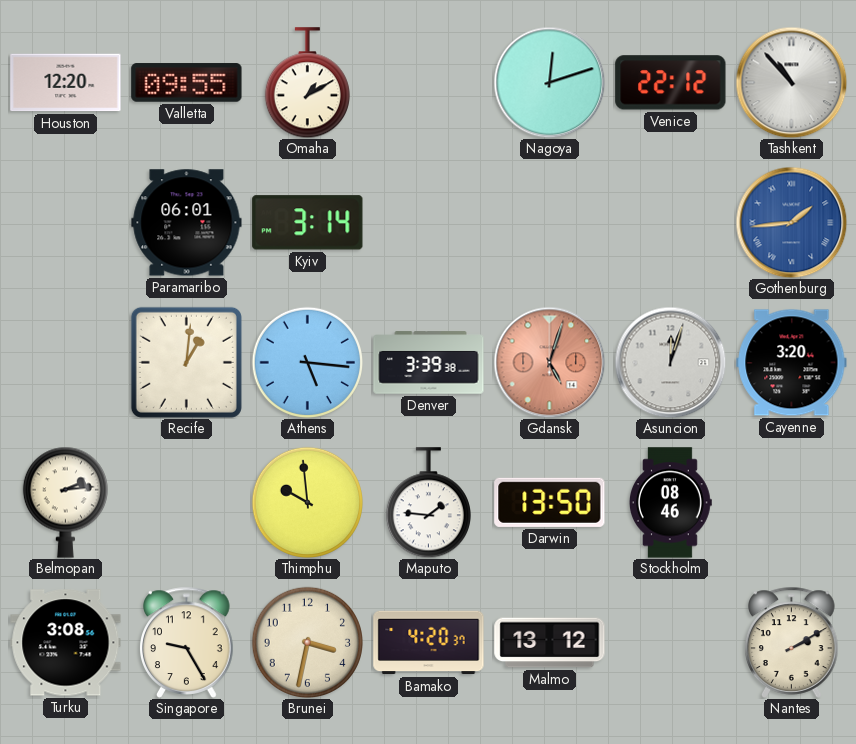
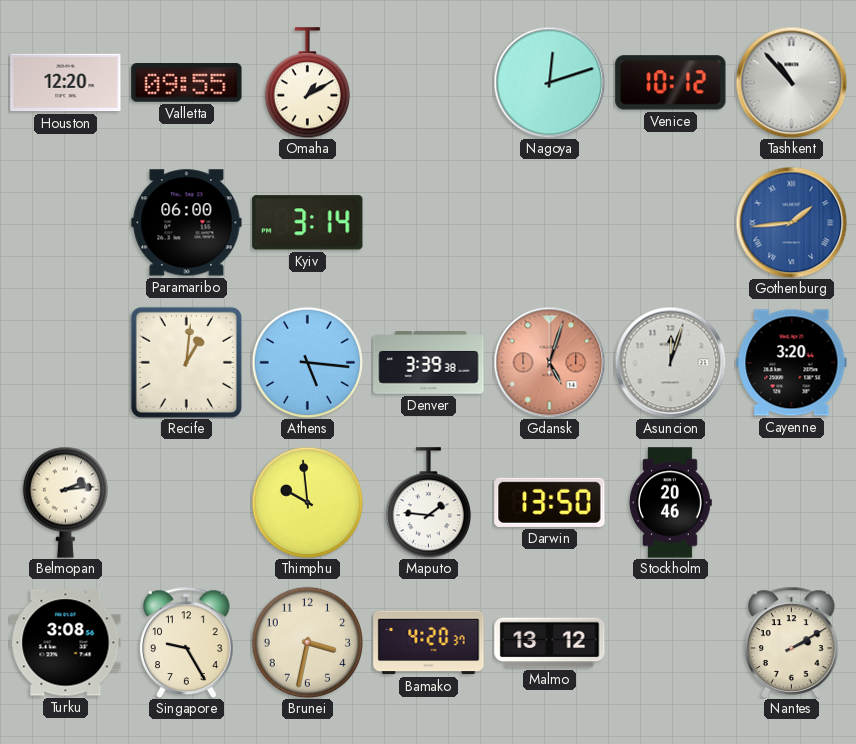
Venice: 22:12 -> 10:12
Paramaribo: 06:01 -> 06:00
Stockholm: 08:46 -> 20:46
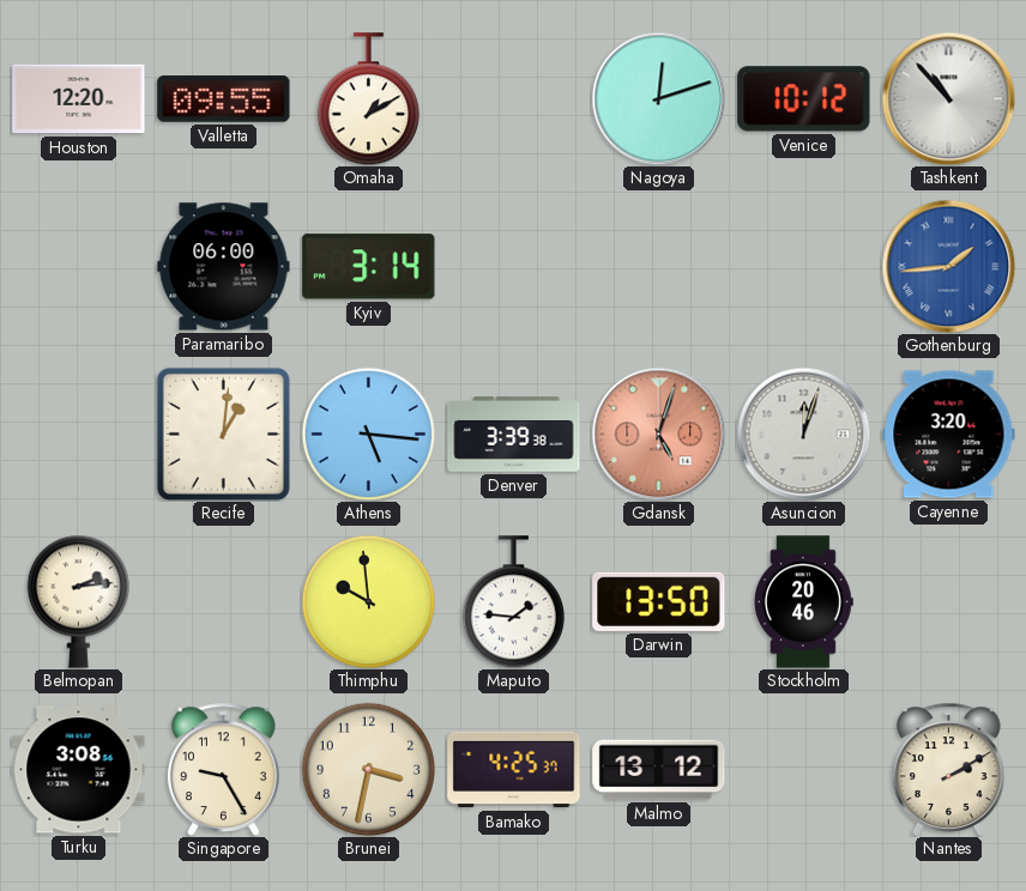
Bamako: 4:20 -> 4:25
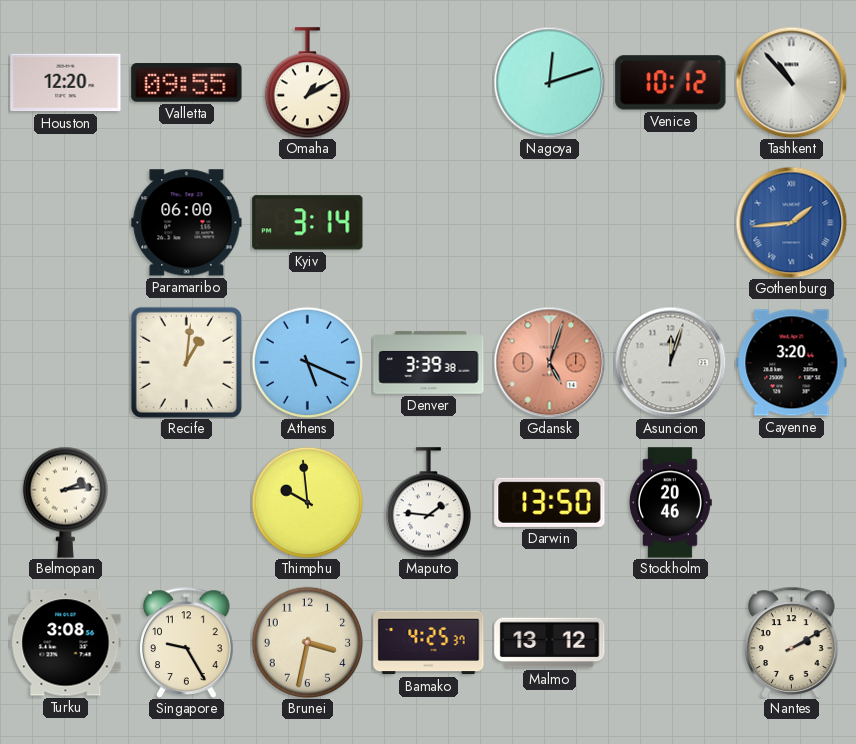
Athens: 5:16 -> 5:19
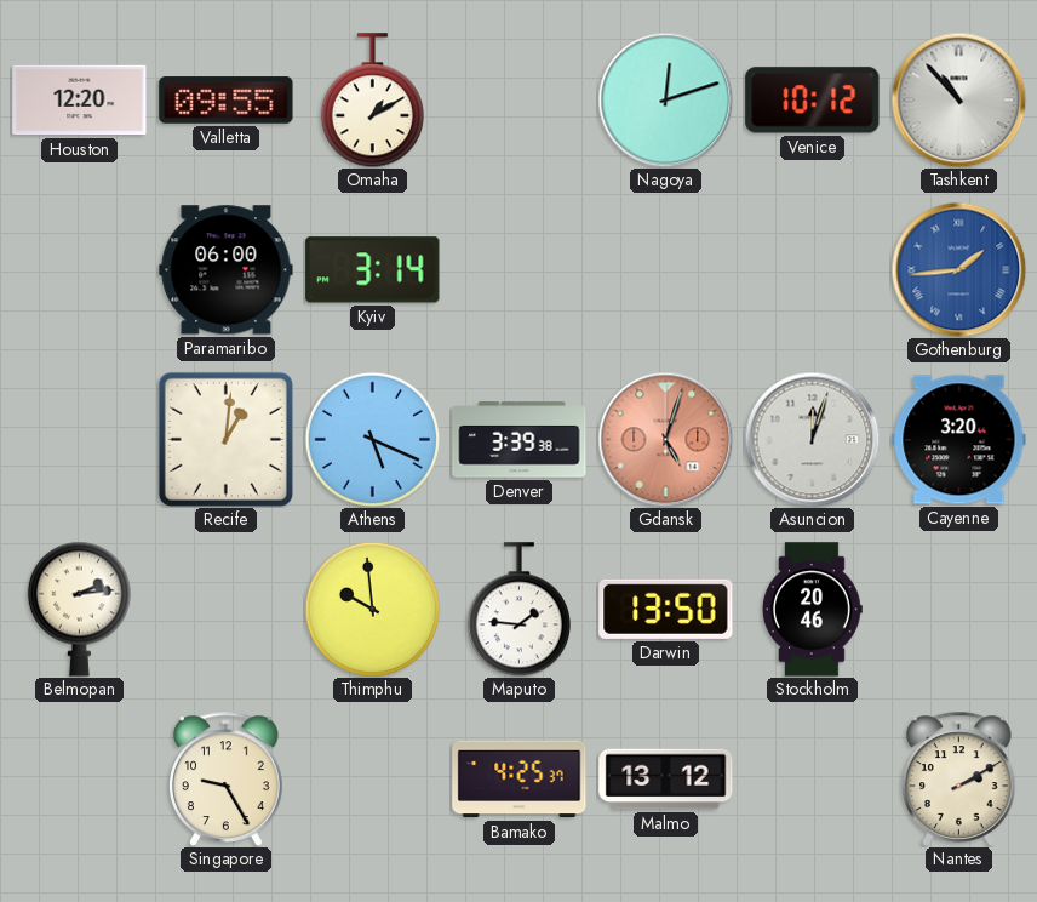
Turku: 3:08 -> none
Brunei: 3:32 -> none
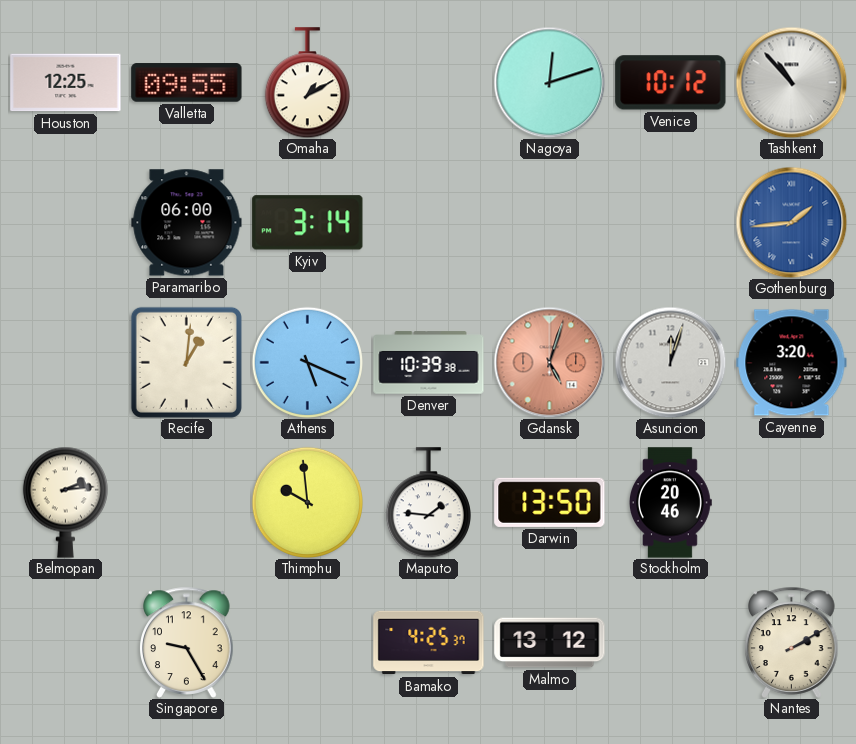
Houston: 12:20 -> 12:25
Denver: 3:39 -> 10:39
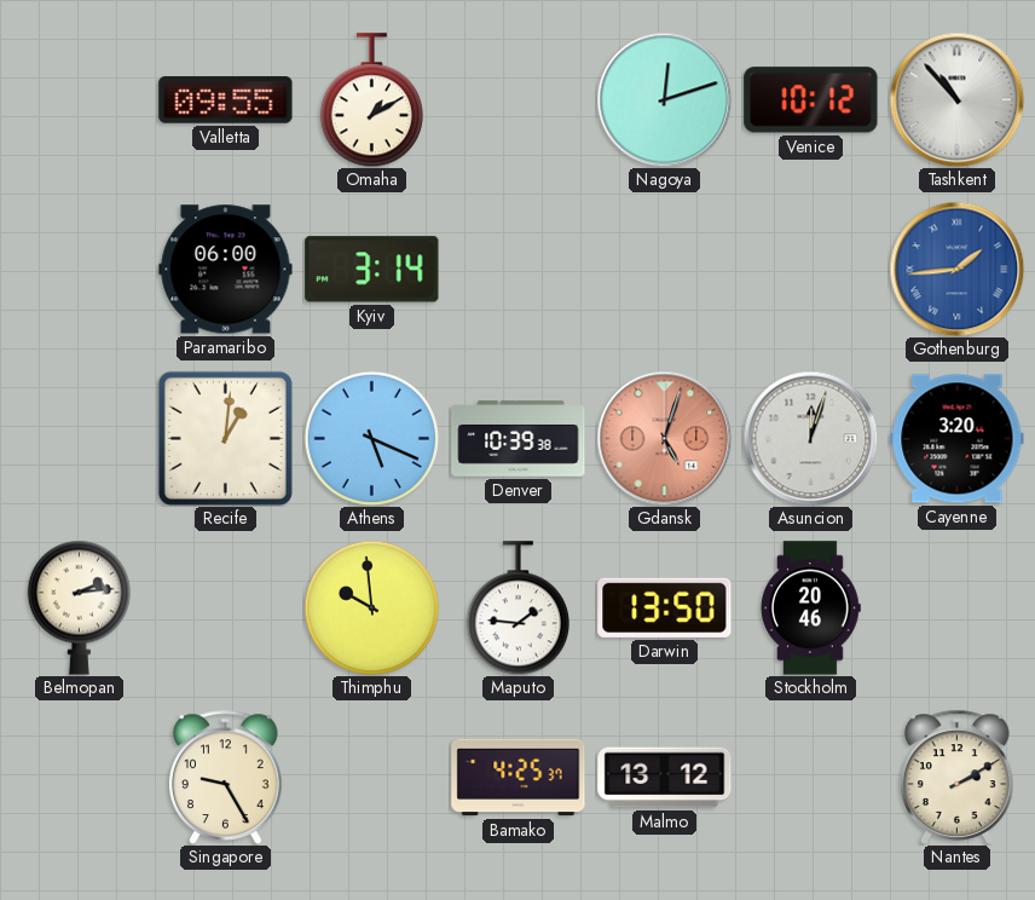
Houston: 12:25 -> none
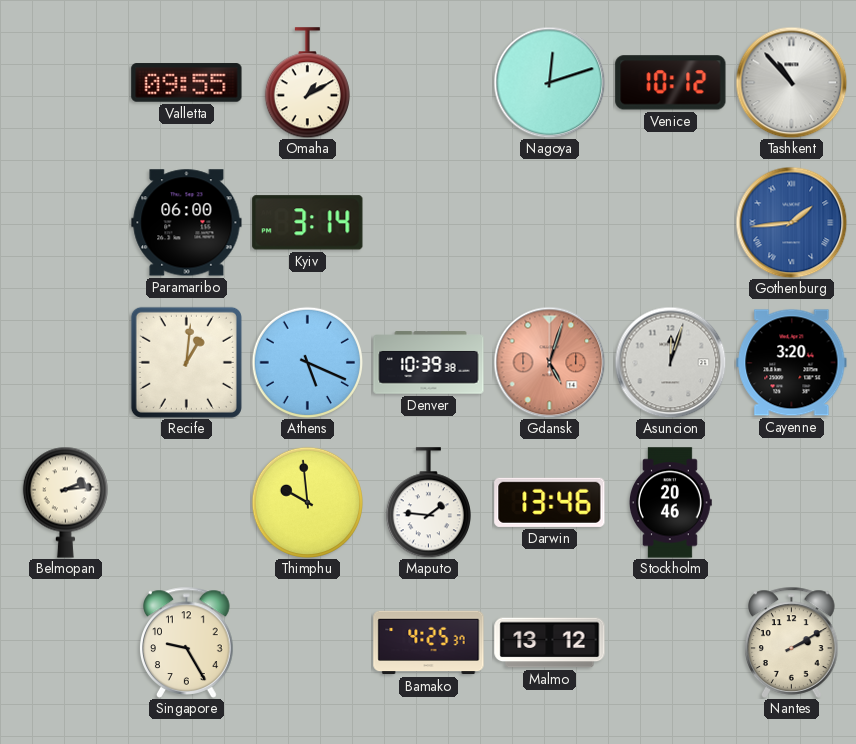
Darwin: 13:50 -> 13:46
